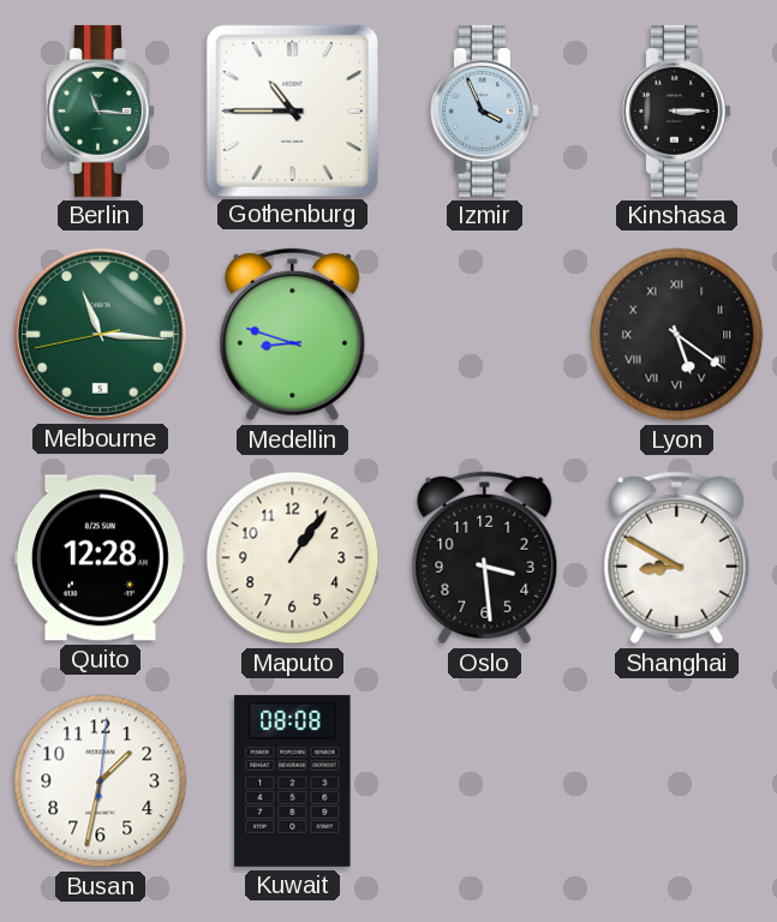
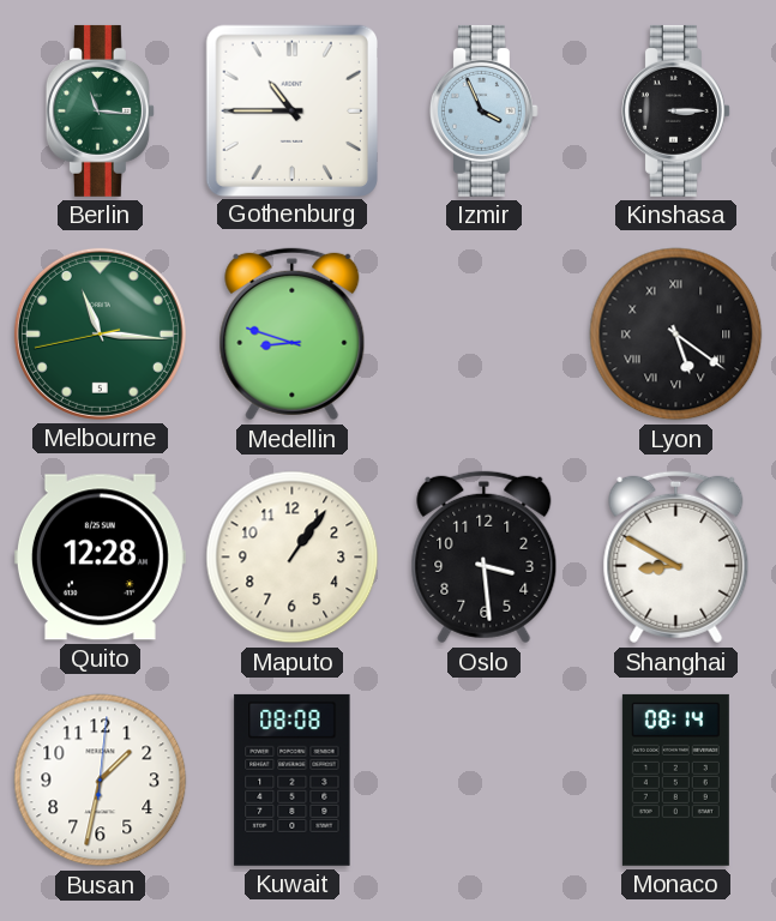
Monaco: none -> 08:14
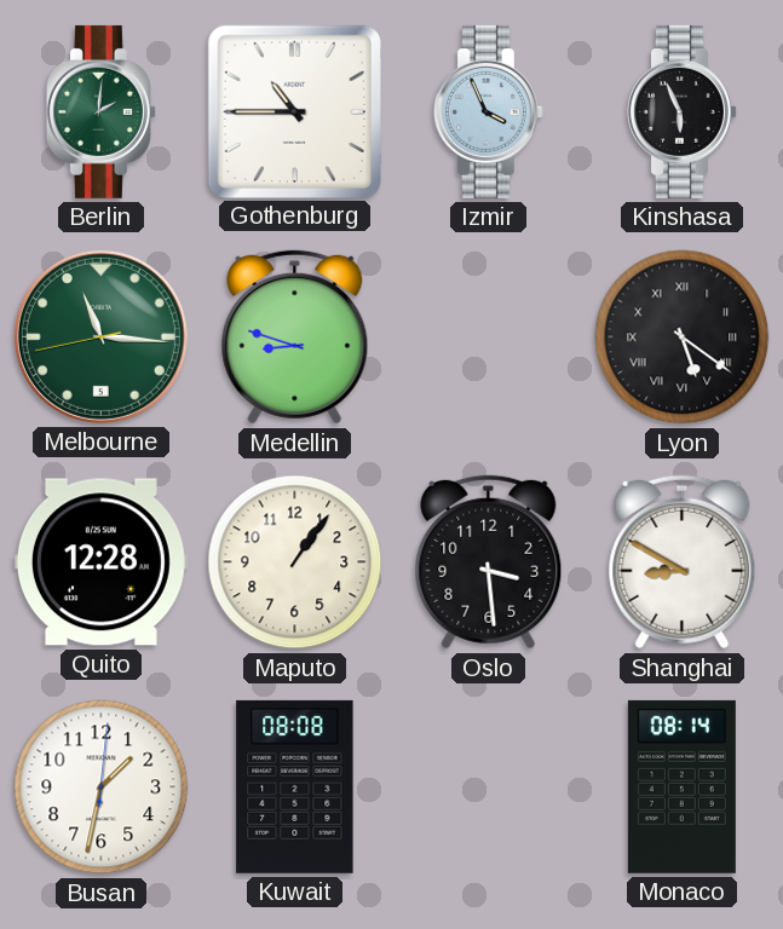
Berlin: 11:16 -> 2:01
Kinshasa: 3:15 -> 5:56
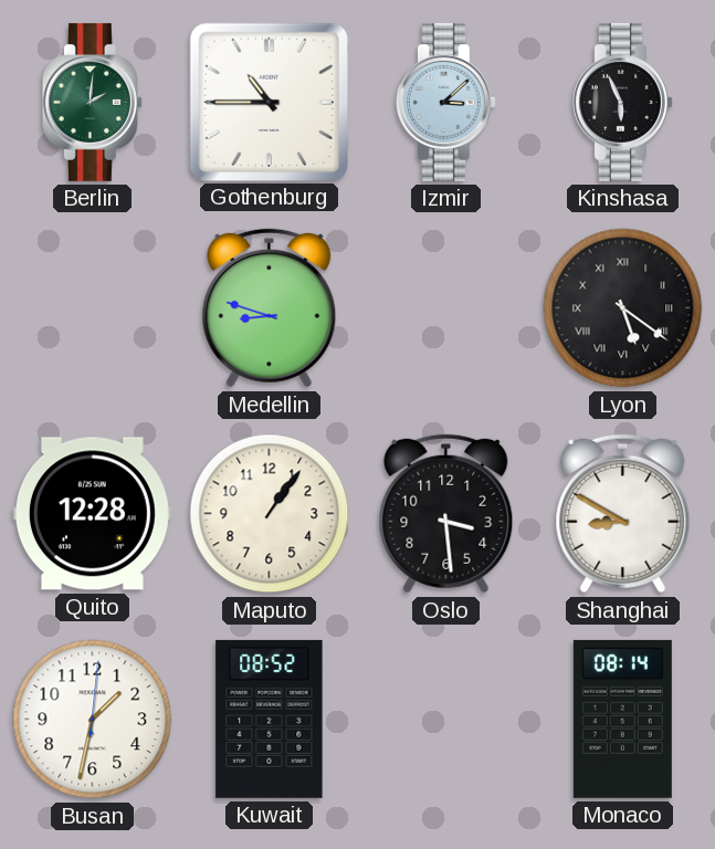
Izmir: 3:56 -> 3:08
Melbourne: 11:15 -> none
Kuwait: 08:08 -> 08:52
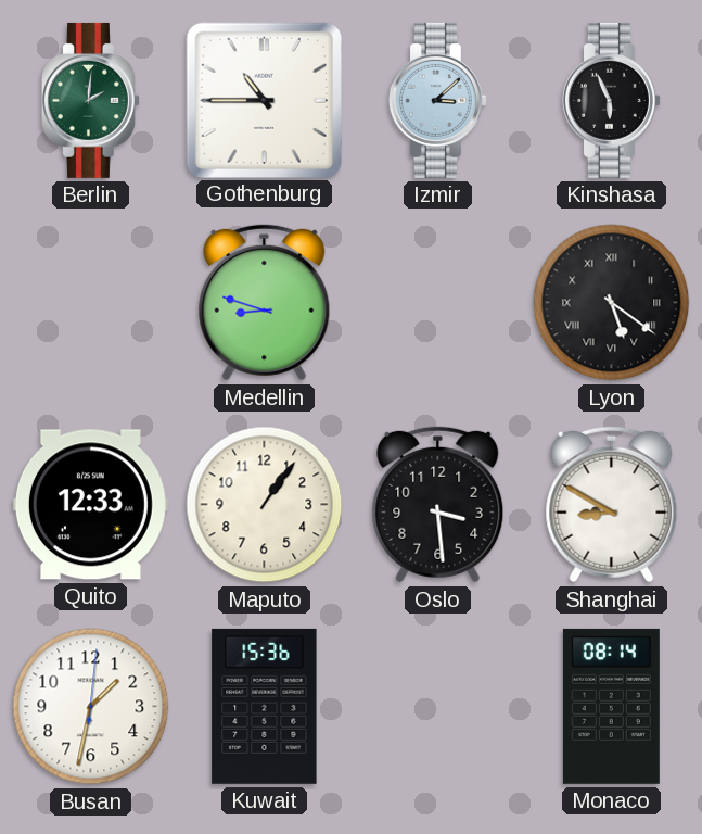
Quito: 12:28 -> 12:33
Kuwait: 08:52 -> 15:36
